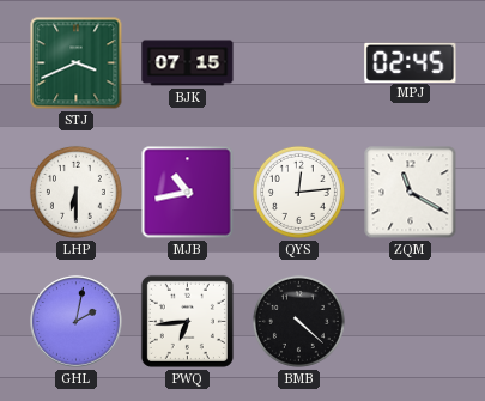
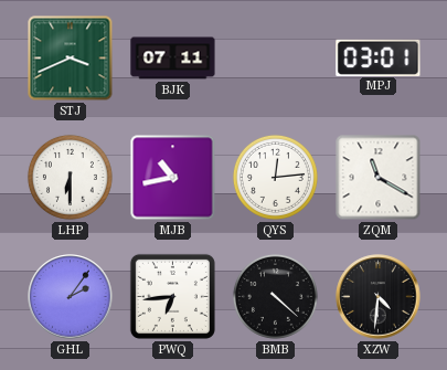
BJK: 07:15 -> 07:11
MPJ: 02:45 -> 03:01
GHL: 2:02 -> 2:06
XZW: none -> 4:31
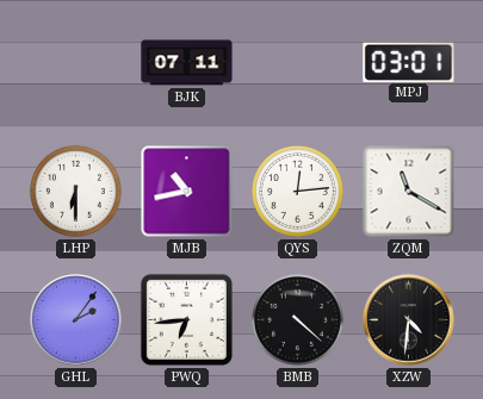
STJ: 3:41 -> none
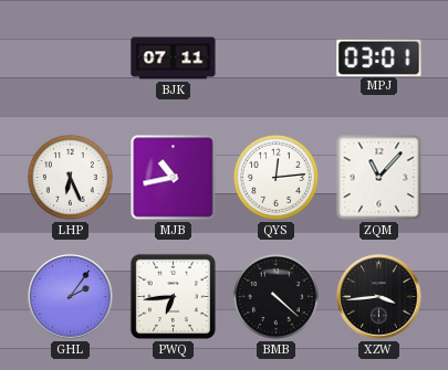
LHP: 6:30 -> 6:26
ZQM: 11:20 -> 11:07
XZW: 4:31 -> 3:44
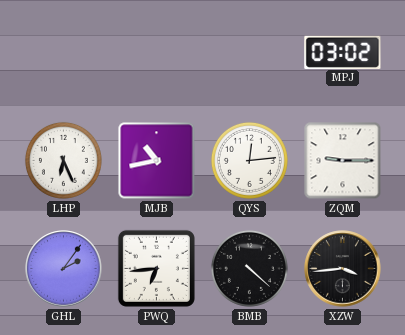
BJK: 07:11 -> none
MPJ: 03:01 -> 03:02
ZQM: 11:07 -> 9:15
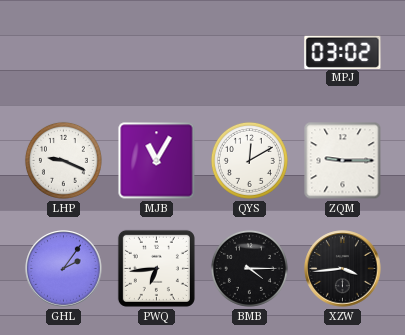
LHP: 6:26 -> 9:19
MJB: 10:43 -> 11:05
QYS: 12:14 -> 12:10
BMB: 4:22 -> 4:15
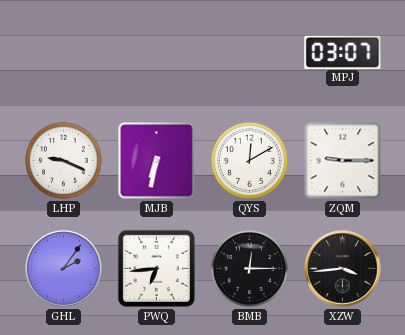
MPJ: 03:02 -> 03:07
MJB: 11:05 -> 6:32
BMB: 4:15 -> 12:15
